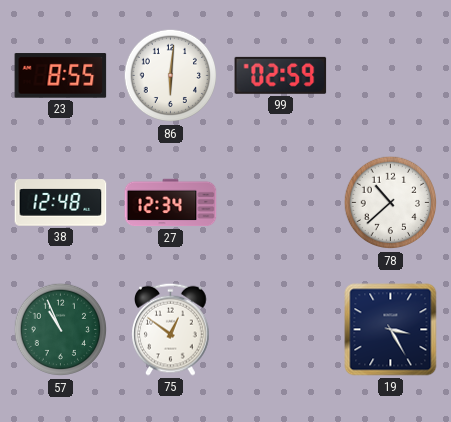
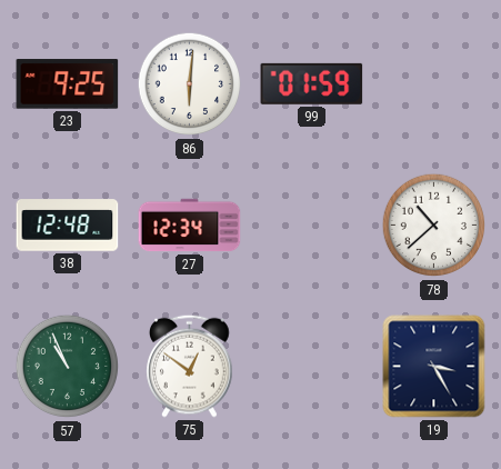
23: 8:55 -> 9:25
99: 02:59 -> 01:59
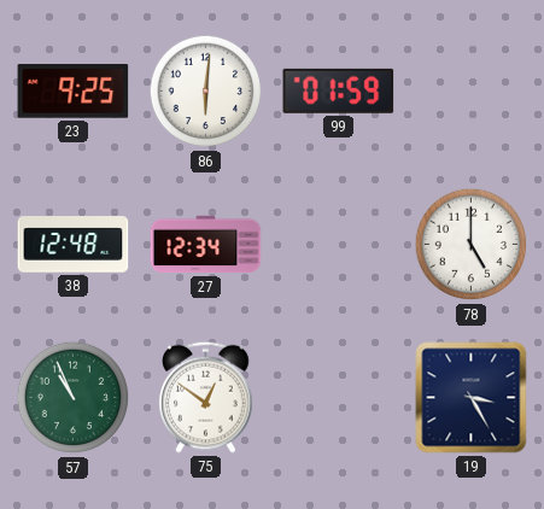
78: 10:38 -> 5:00
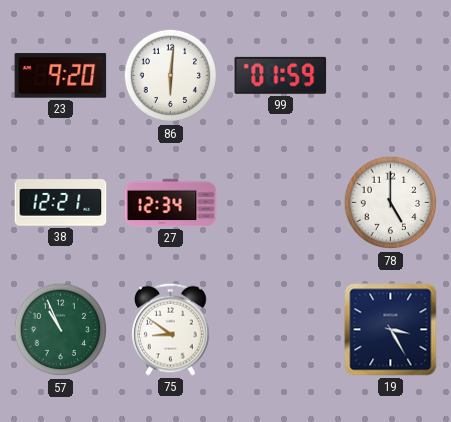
23: 9:25 -> 9:20
38: 12:48 -> 12:21
75: 12:51 -> 8:51
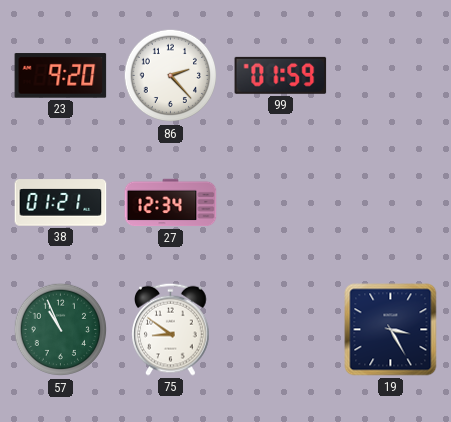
86: 6:01 -> 2:23
38: 12:21 -> 01:21
78: 5:00 -> none
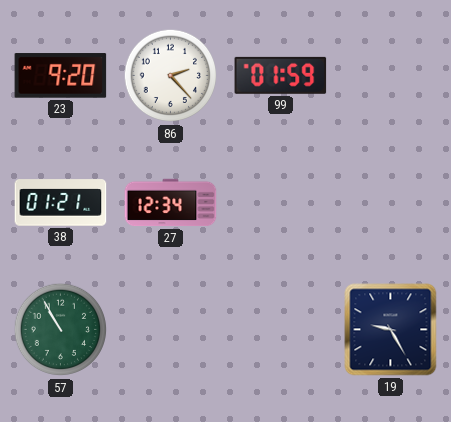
57: 10:56 -> 10:55
75: 8:51 -> none
19: 3:25 -> 9:25
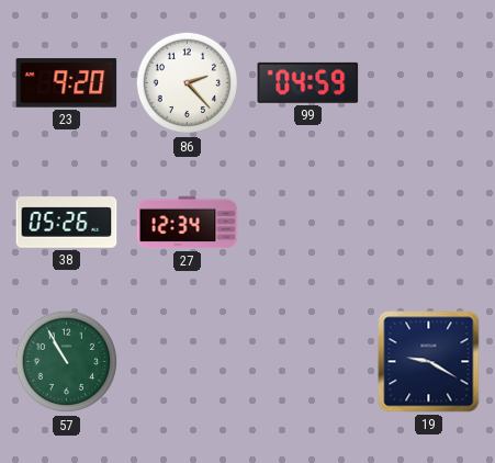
99: 01:59 -> 04:59
38: 01:21 -> 05:26
19: 9:25 -> 9:20
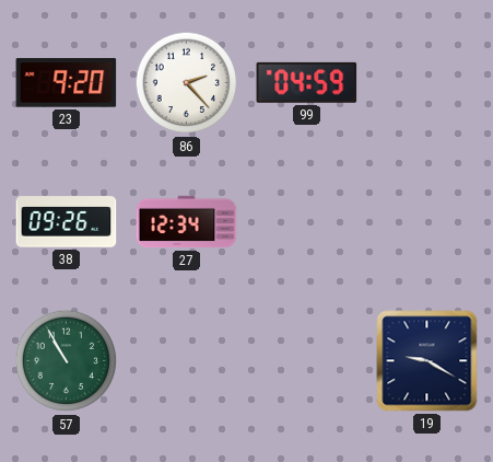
38: 05:26 -> 09:26
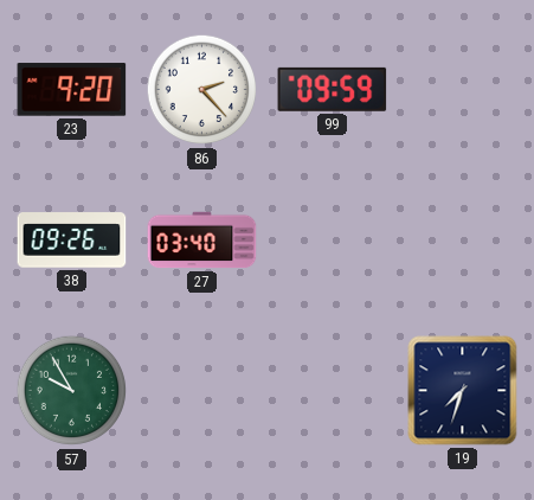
99: 04:59 -> 09:59
27: 12:34 -> 03:40
57: 10:55 -> 9:55
19: 9:20 -> 7:33
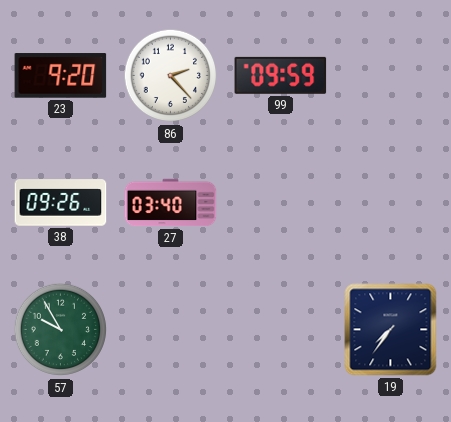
19: 7:33 -> 7:36
